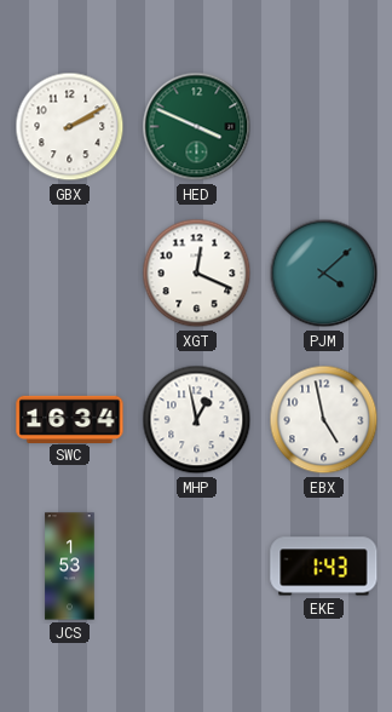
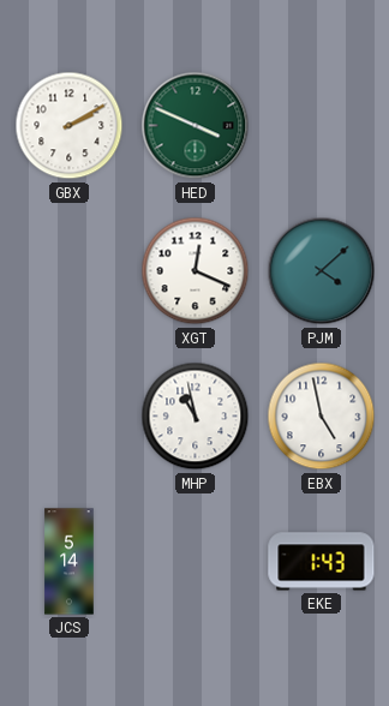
SWC: 16:34 -> none
MHP: 12:58 -> 10:58
JCS: 1:53 -> 5:14
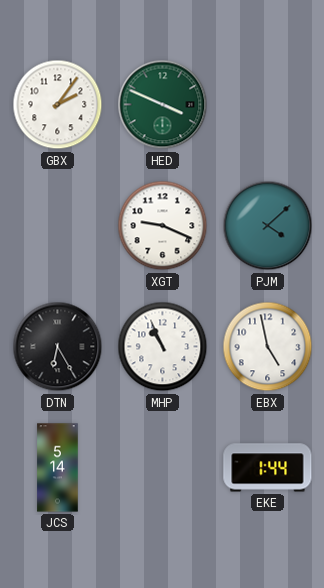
GBX: 2:10 -> 2:06
XGT: 12:19 -> 9:19
DTN: none -> 6:25
MHP: 10:58 -> 10:56
EKE: 1:43 -> 1:44
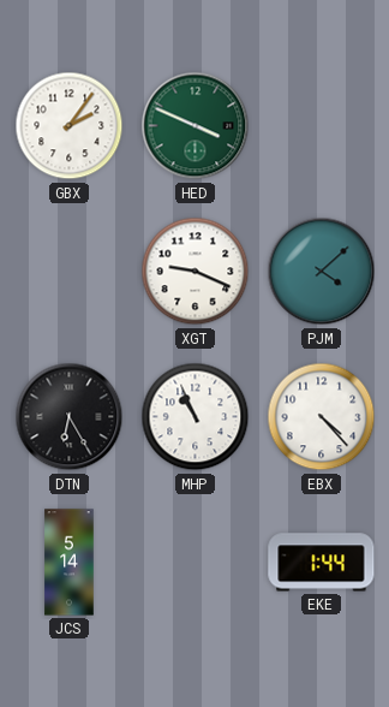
EBX: 4:58 -> 4:23
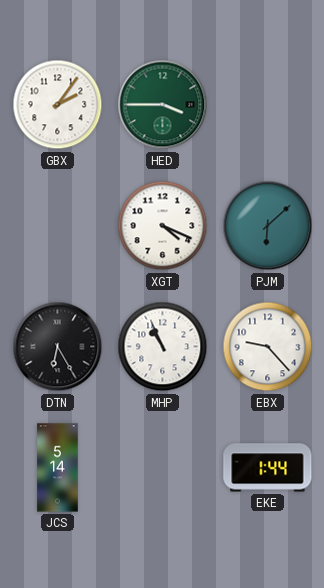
HED: 3:49 -> 3:45
XGT: 9:19 -> 4:19
PJM: 4:08 -> 6:08
EBX: 4:23 -> 9:23
